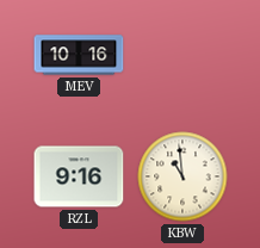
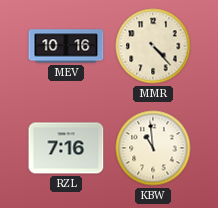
MMR: none -> 4:23
RZL: 9:16 -> 7:16
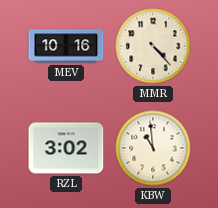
RZL: 7:16 -> 3:02
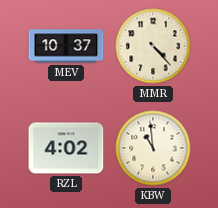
MEV: 10:16 -> 10:37
RZL: 3:02 -> 4:02
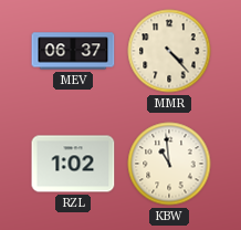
MEV: 10:37 -> 06:37
RZL: 4:02 -> 1:02
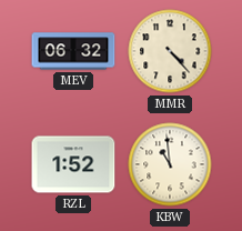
MEV: 06:37 -> 06:32
RZL: 1:02 -> 1:52
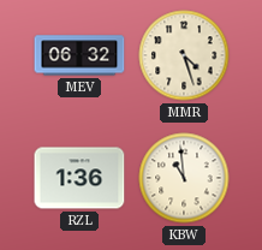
MMR: 4:23 -> 4:27
RZL: 1:52 -> 1:36
